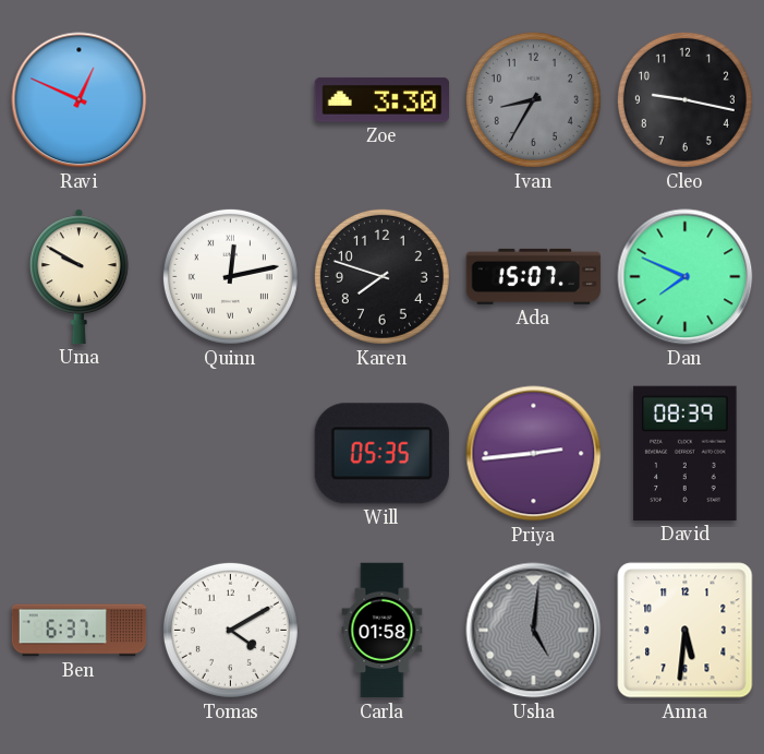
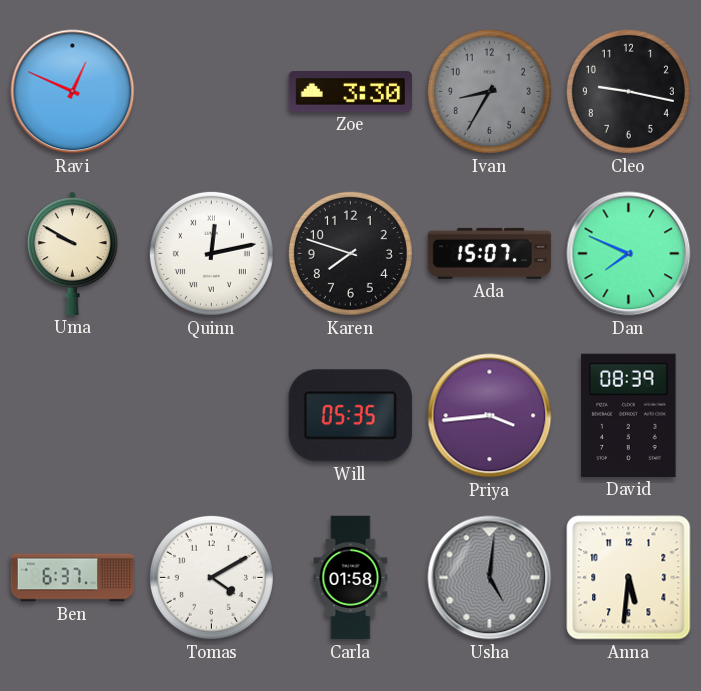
Priya: 2:44 -> 3:44
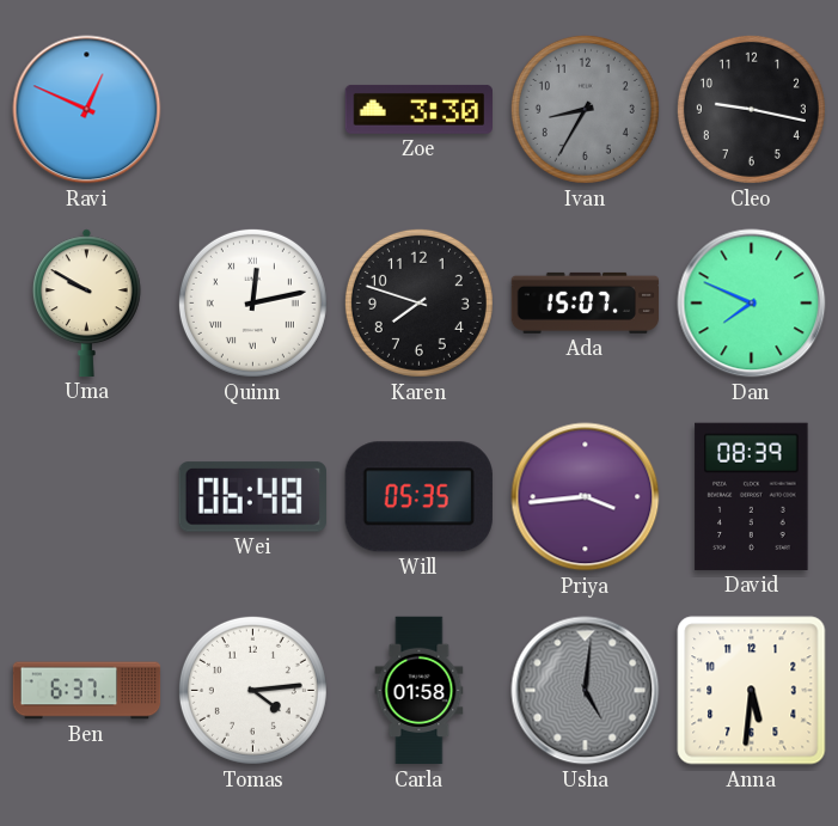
Wei: none -> 06:48
Tomas: 4:10 -> 4:14
